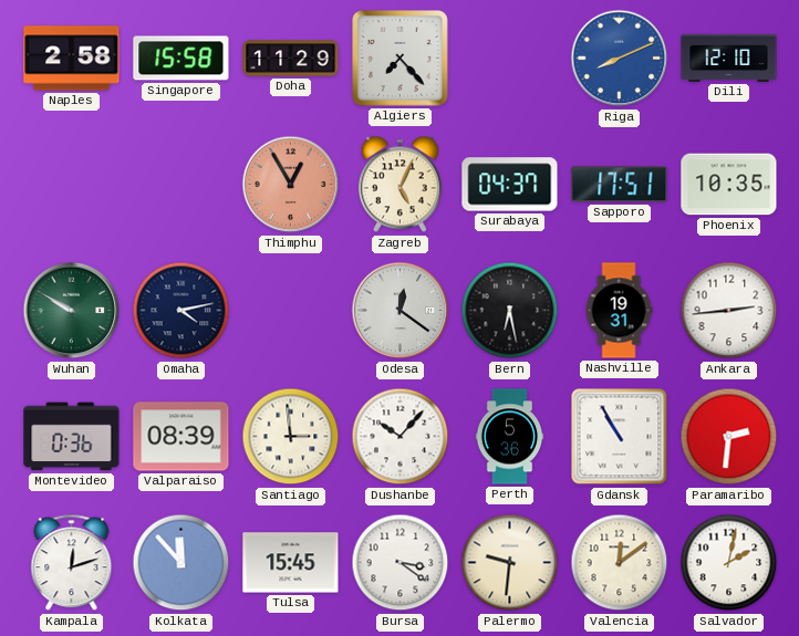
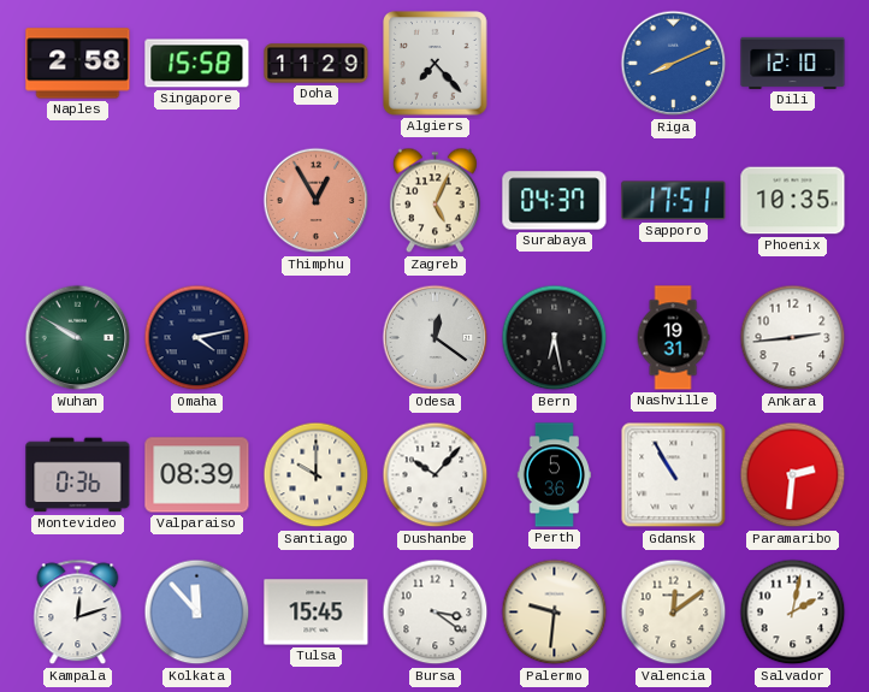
Santiago: 2:59 -> 10:00
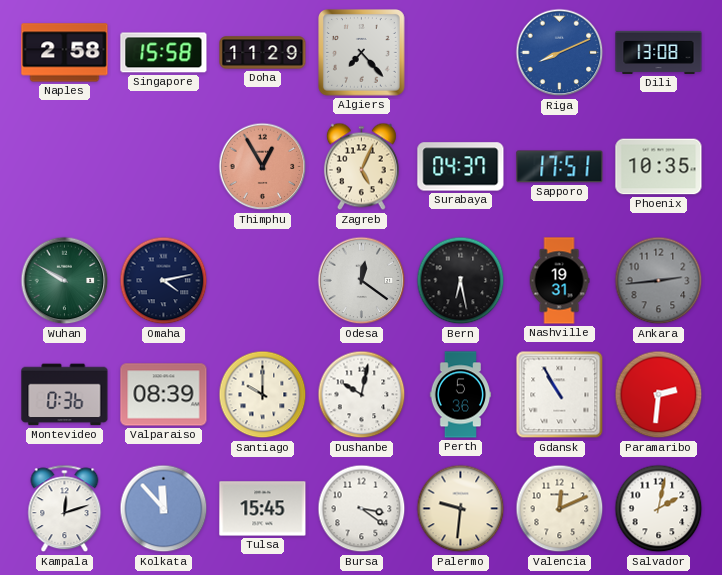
Dili: 12:10 -> 13:08
Ankara dial: white -> grey
Dushanbe: 10:07 -> 10:02
Valencia: 12:09 -> 12:11
